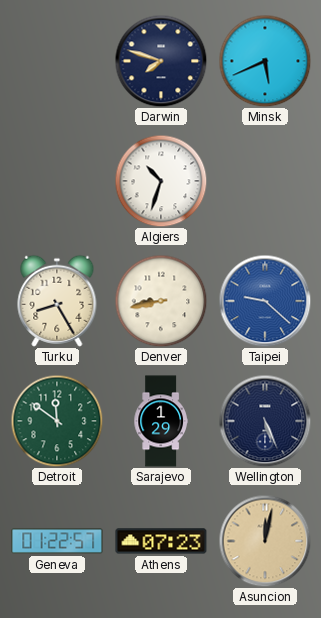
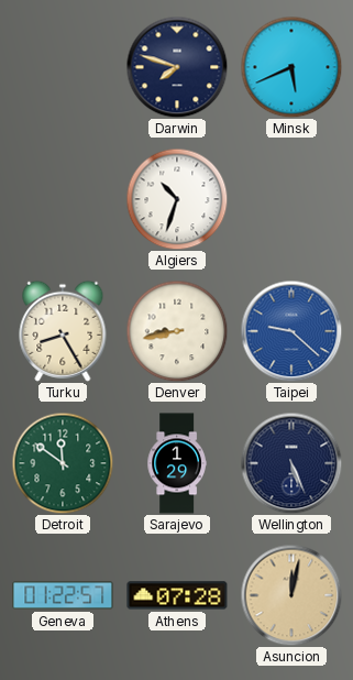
Athens: 07:23 -> 07:28
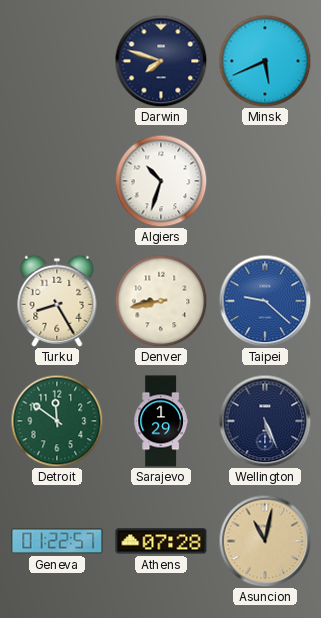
Asuncion: 12:02 -> 11:02
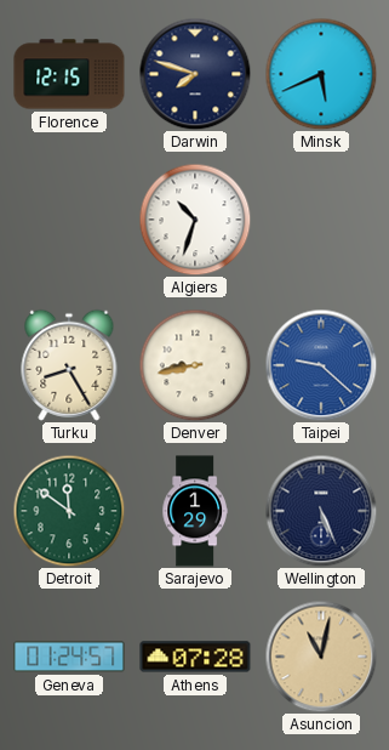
Florence: none -> 12:15
Geneva: 01:22 -> 01:24
